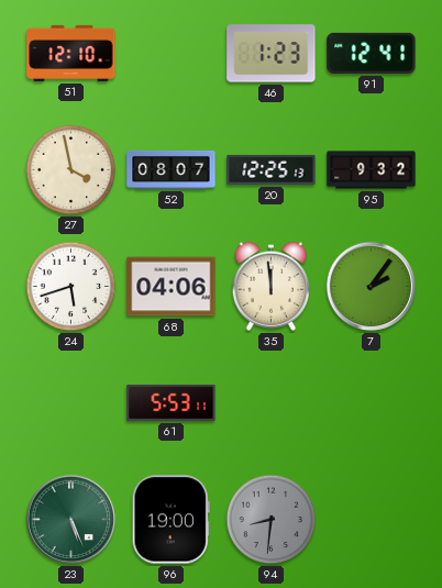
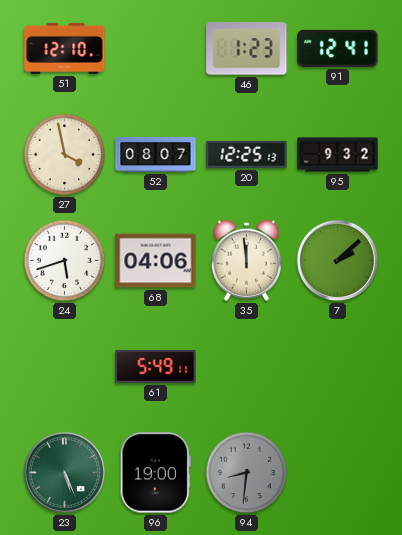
7: 2:06 -> 2:08
61: 5:53 -> 5:49
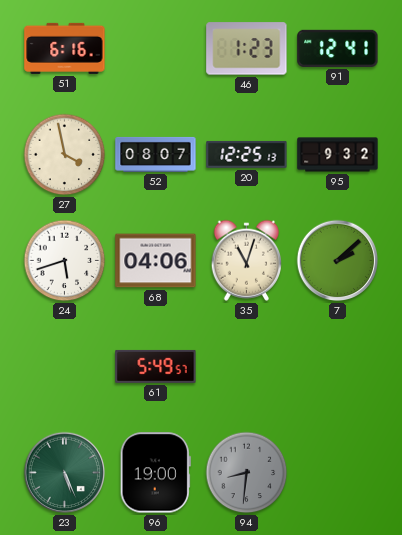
51: 12:10 -> 6:16
35: 11:59 -> 11:03
61: 5:49:11 -> 5:49:57
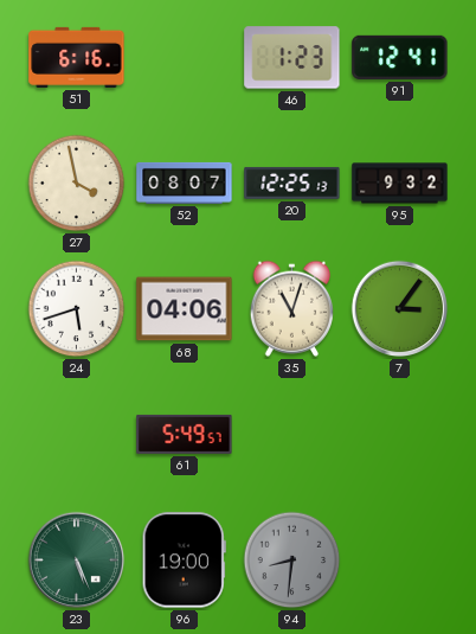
7: 2:08 -> 3:06
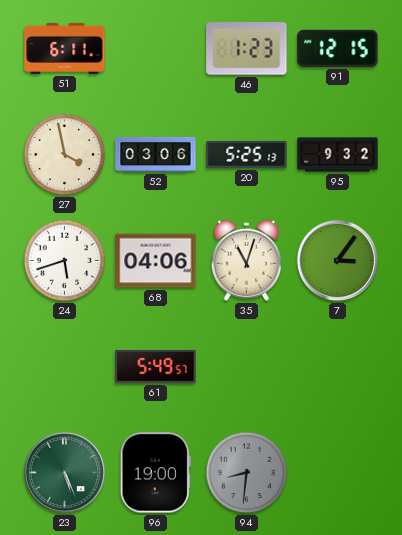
51: 6:16 -> 6:11
91: 12:41 -> 12:15
52: 08:07 -> 03:06
20: 12:25 -> 5:25
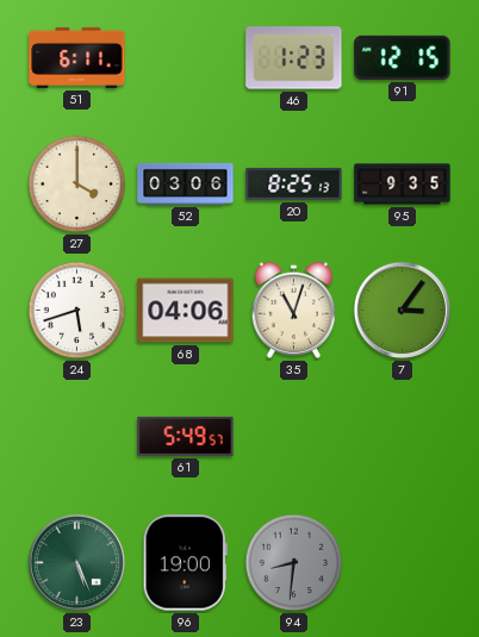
27: 3:58 -> 4:00
20: 5:25 -> 8:25
95: 9:32 -> 9:35
